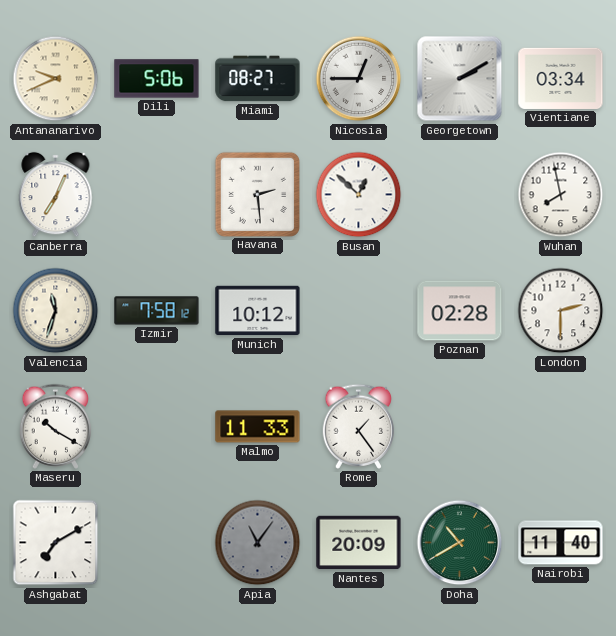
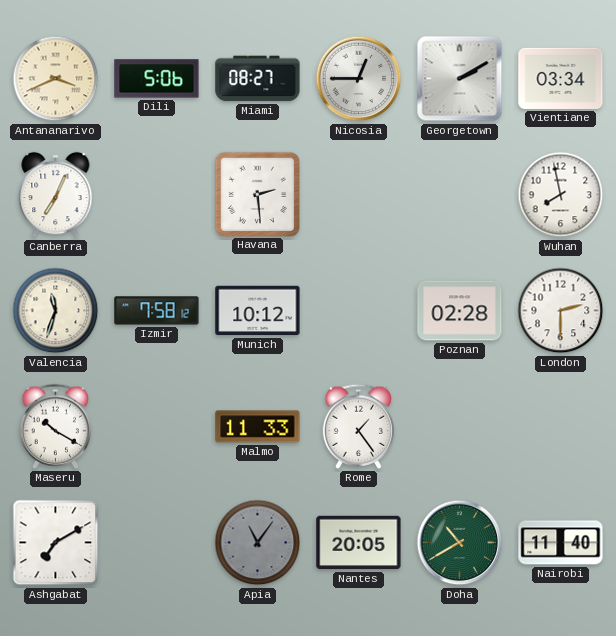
Antananarivo: 9:41 -> 3:41
Busan: 12:52 -> none
Nantes: 20:09 -> 20:05
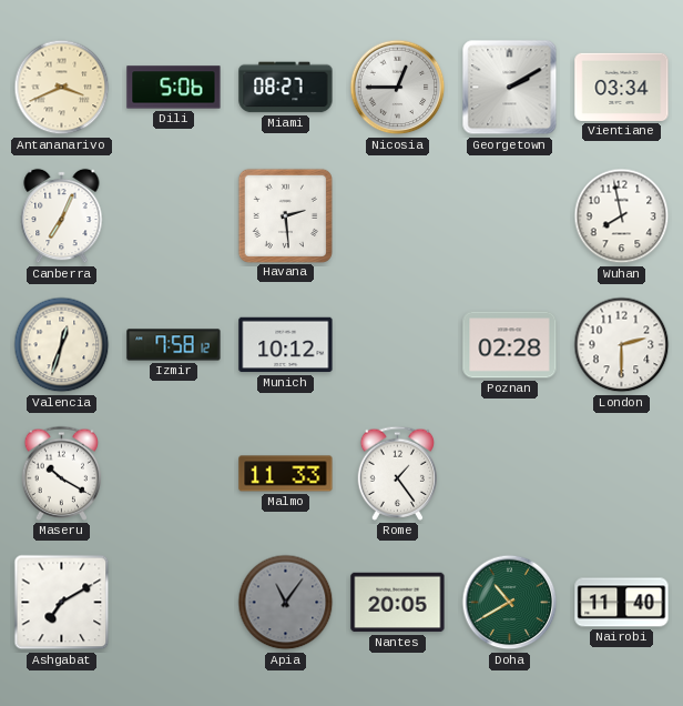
Valencia: 11:33 -> 12:33
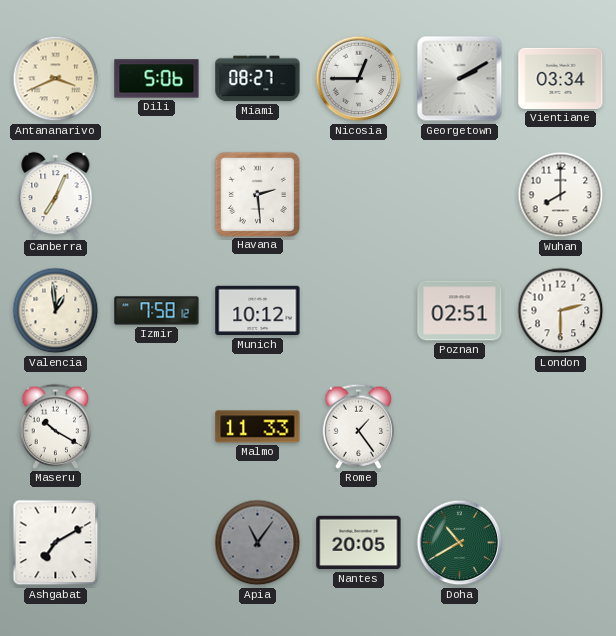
Wuhan: 7:58 -> 8:00
Valencia: 12:33 -> 12:59
Poznan: 02:28 -> 02:51
Nairobi: 11:40 -> none
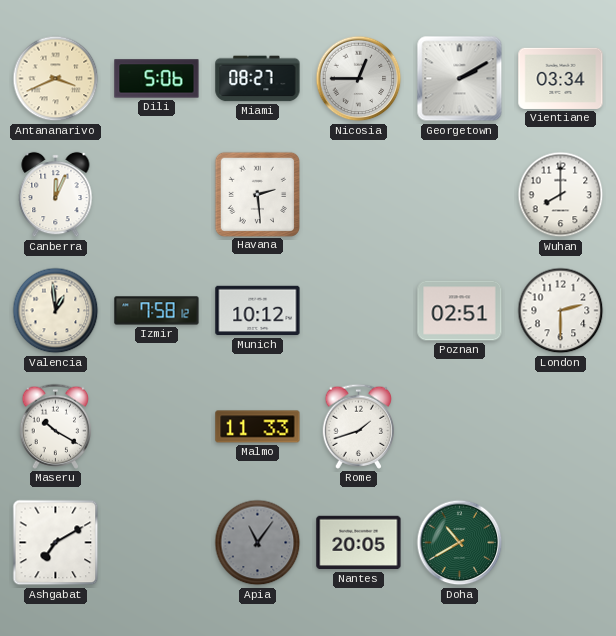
Canberra: 7:04 -> 12:04
Rome: 1:24 -> 1:42
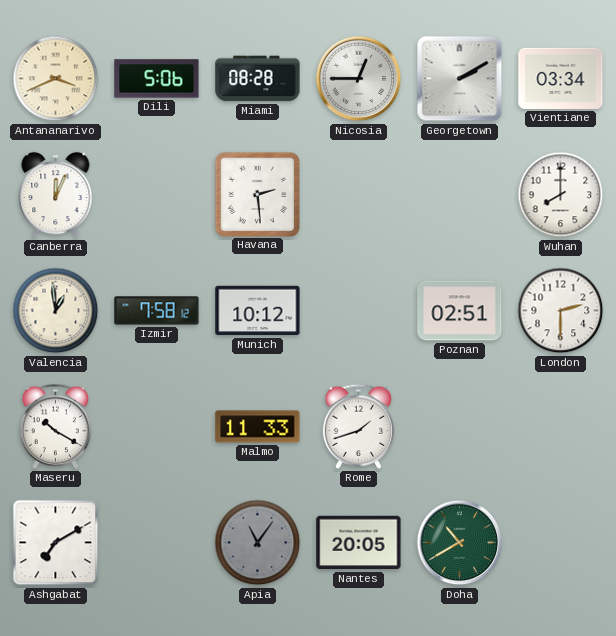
Miami: 08:27 -> 08:28
